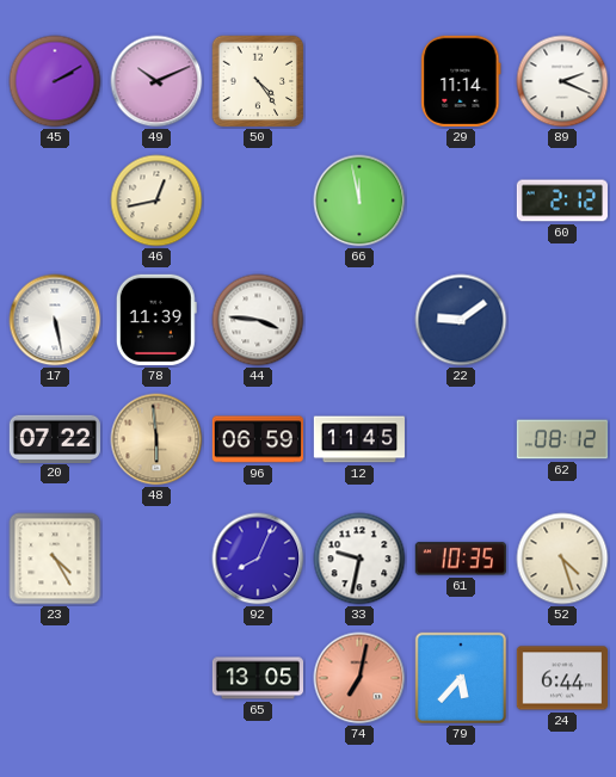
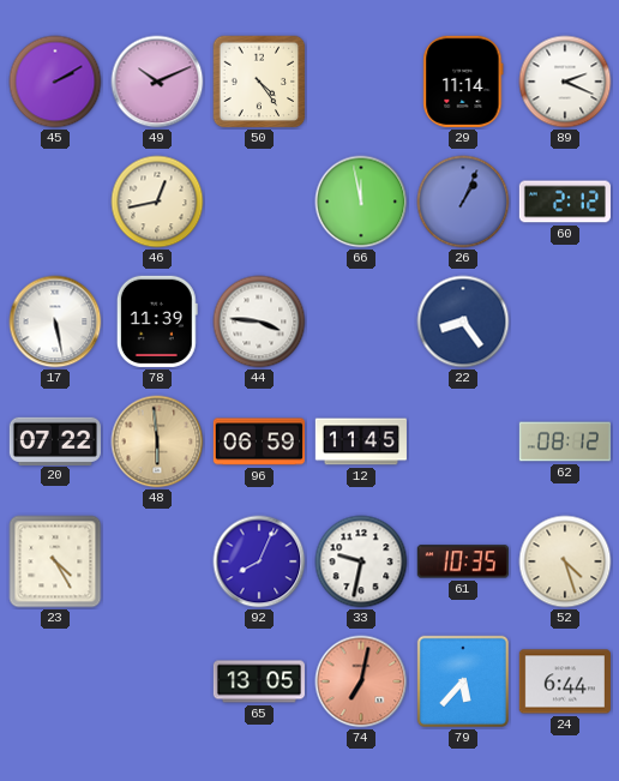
26: none -> 1:04
22: 9:09 -> 8:24
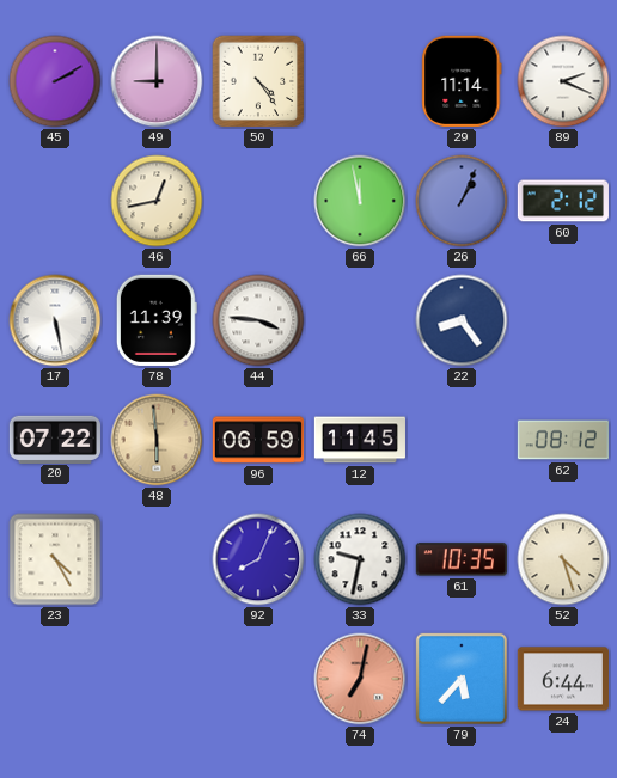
49: 10:11 -> 9:00
65: 13:05 -> none
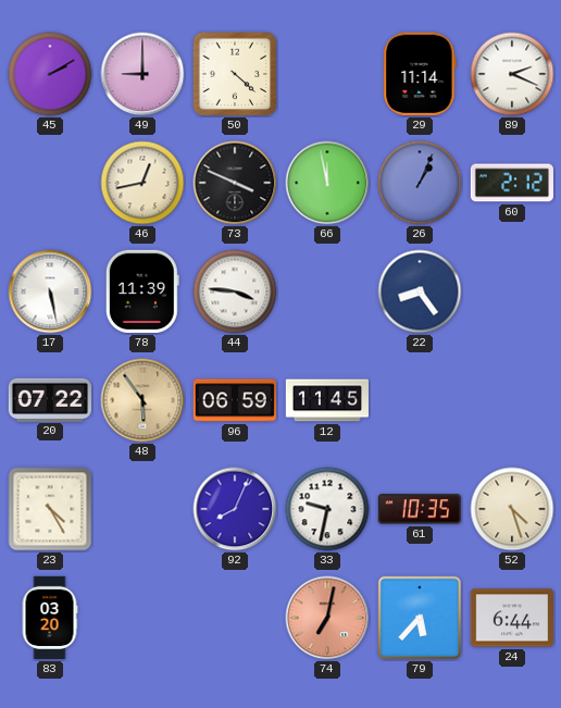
50: 4:24 -> 4:22
73: none -> 3:49
48: 5:59 -> 5:54
62: 08:12 -> none
83: none -> 03:20
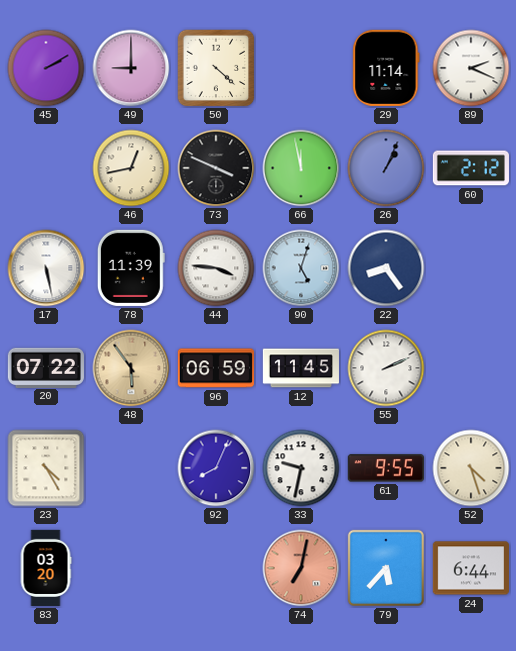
90: none -> 5:03
55: none -> 2:11
61: 10:35 -> 9:55
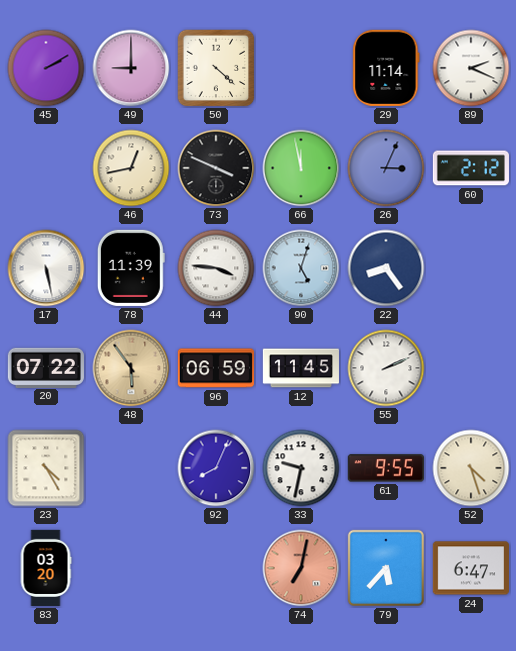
26: 1:04 -> 3:04
24: 6:44 -> 6:47
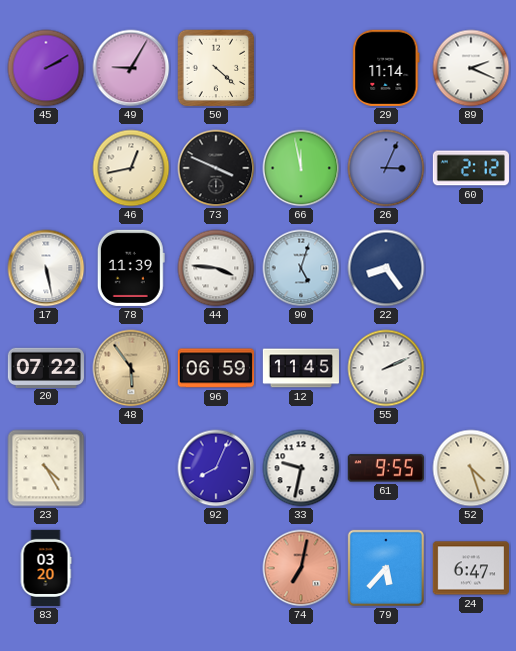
49: 9:00 -> 9:05
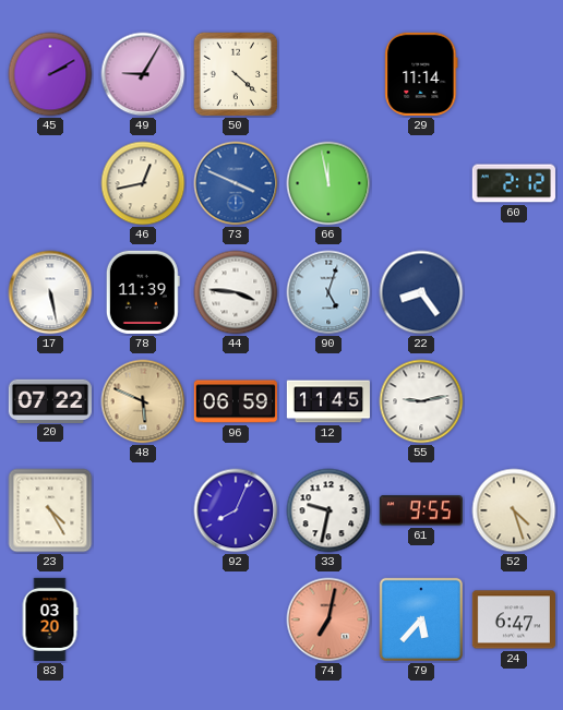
89: 2:19 -> none
73 dial: black -> blue
26: 3:04 -> none
48: 5:54 -> 5:49
55: 2:11 -> 9:13
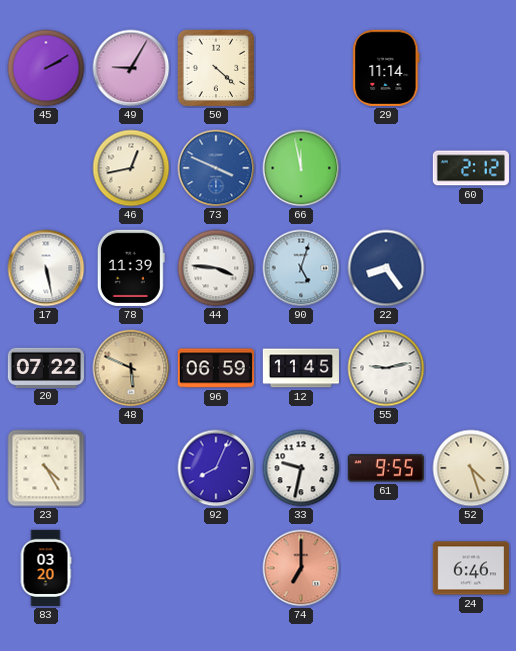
74: 7:02 -> 7:00
79: 5:37 -> none
24: 6:47 -> 6:46
